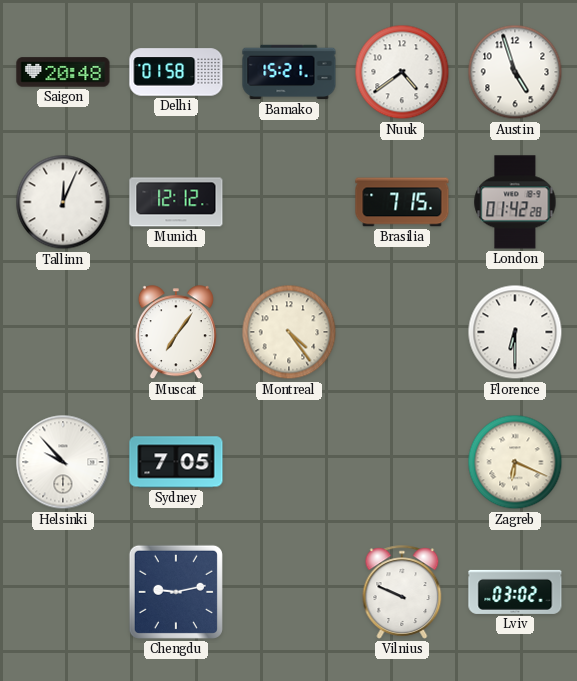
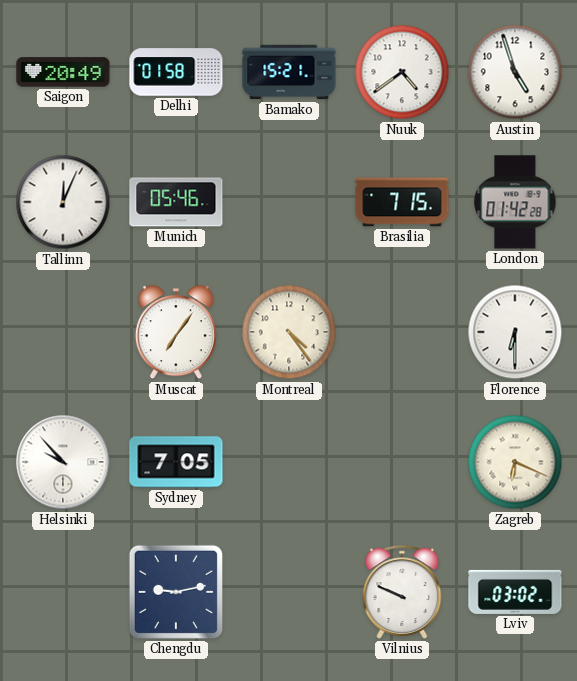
Saigon: 20:48 -> 20:49
Munich: 12:12 -> 05:46
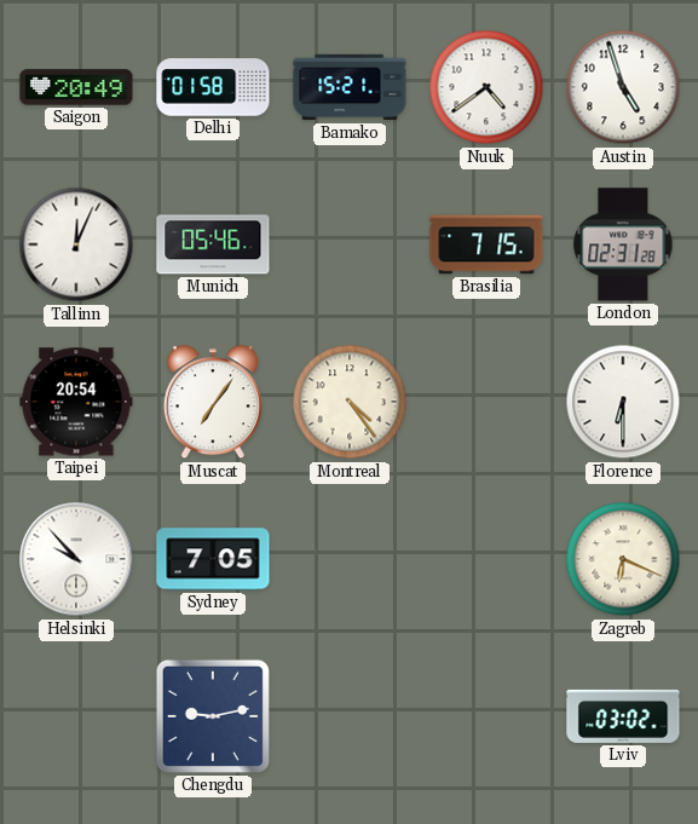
London: 01:42 -> 02:31
Taipei: none -> 20:54
Vilnius: 9:49 -> none
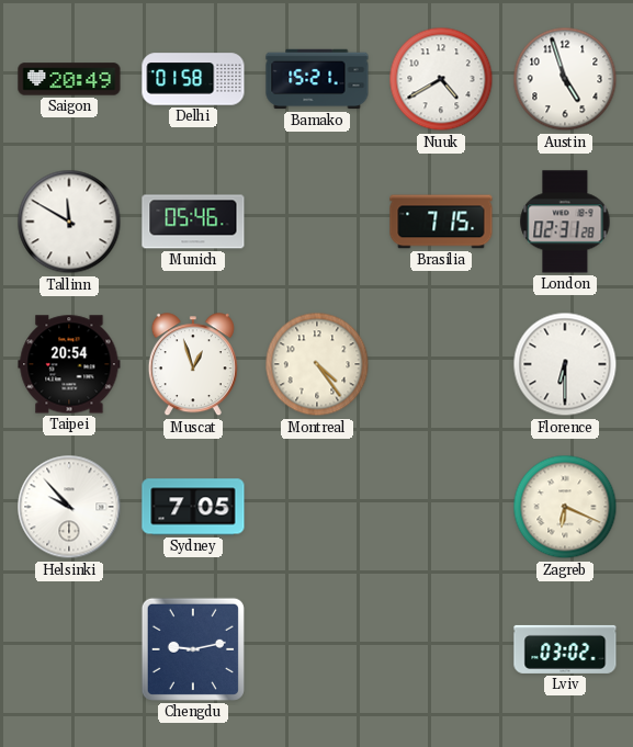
Nuuk: 4:39 -> 4:40
Tallinn: 12:04 -> 11:50
Muscat: 7:06 -> 12:57
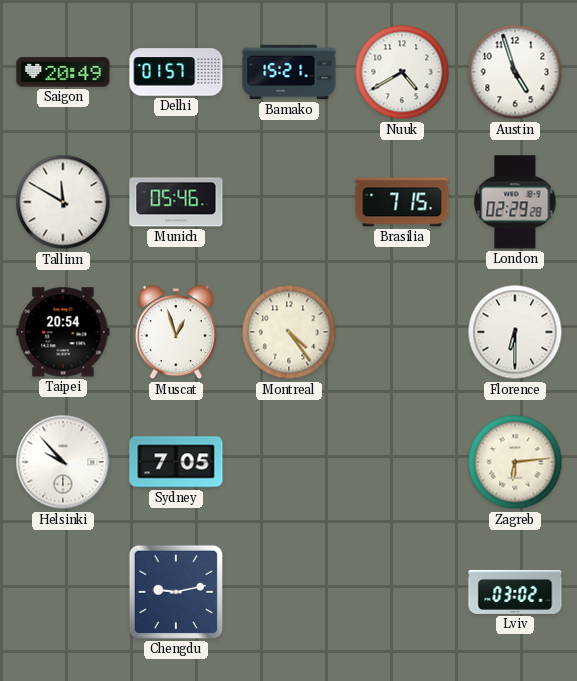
Delhi: 01:58 -> 01:57
London: 02:31 -> 02:29
Zagreb: 6:19 -> 6:14
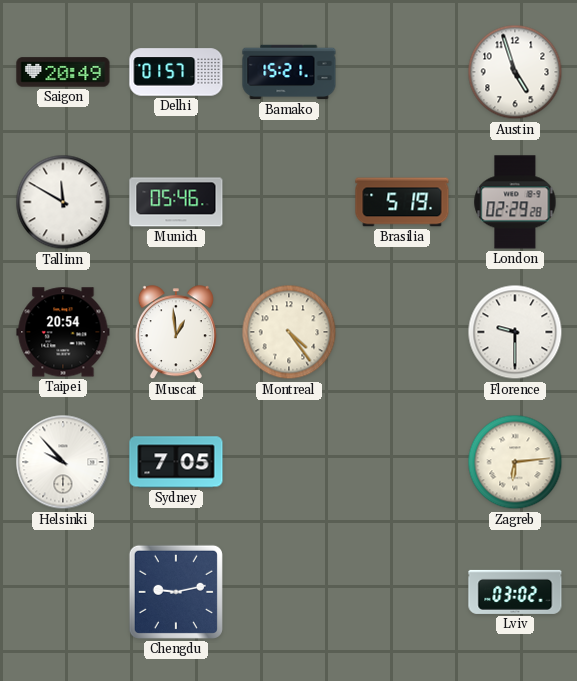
Nuuk: 4:40 -> none
Brasilia: 7:15 -> 5:19
Muscat: 12:57 -> 12:59
Florence: 6:30 -> 9:30
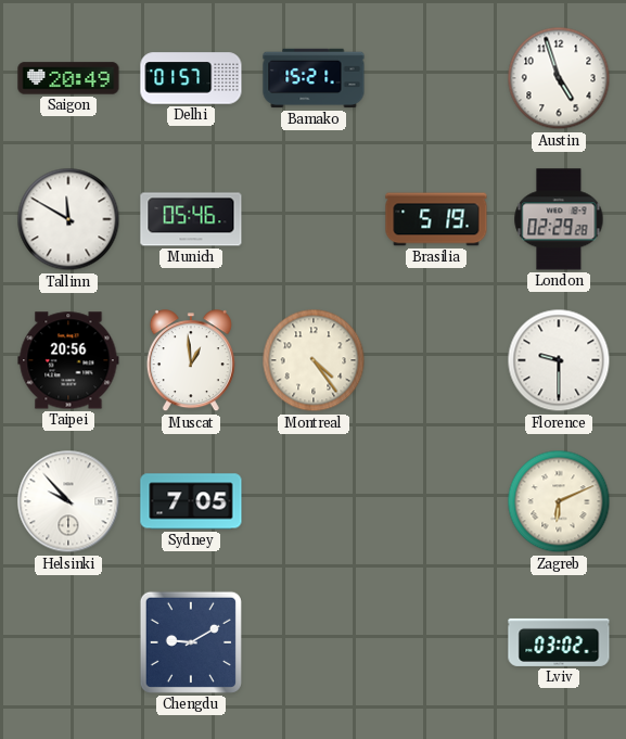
Taipei: 20:54 -> 20:56
Zagreb: 6:14 -> 6:11
Chengdu: 9:13 -> 9:10
